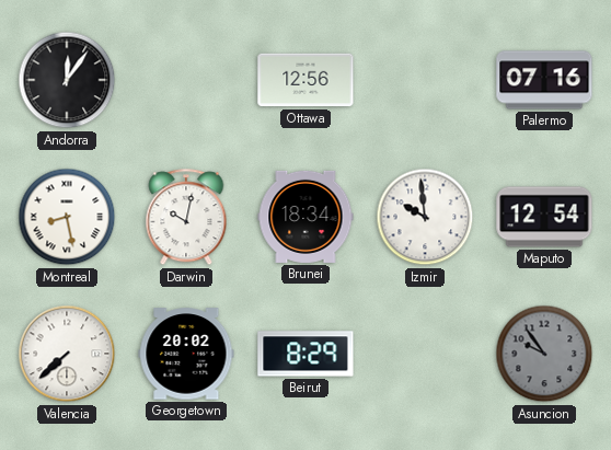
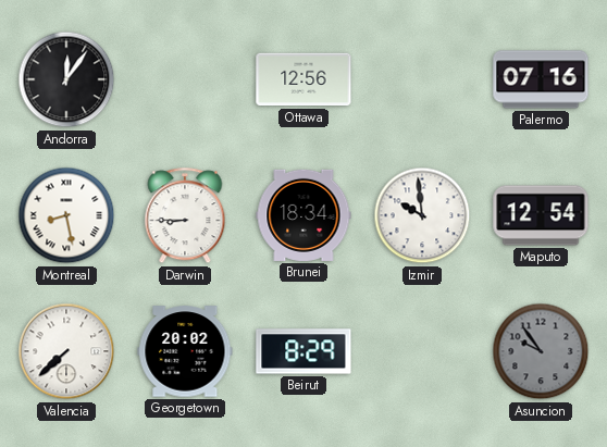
Darwin: 10:02 -> 8:45
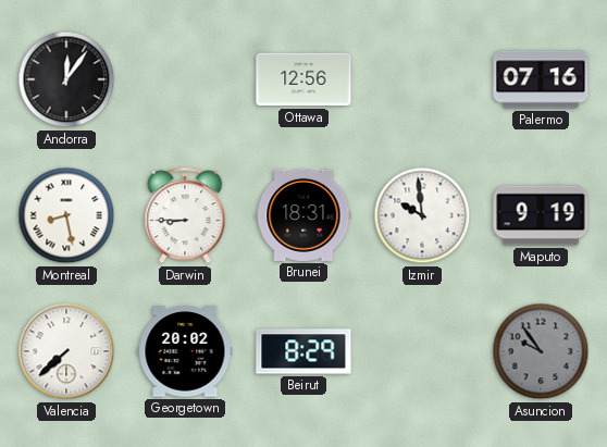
Brunei: 18:34 -> 18:31
Maputo: 12:54 -> 9:19
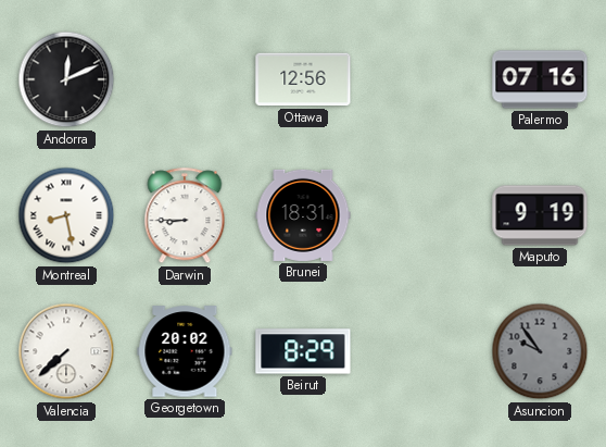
Andorra: 12:06 -> 12:11
Izmir: 9:59 -> none
